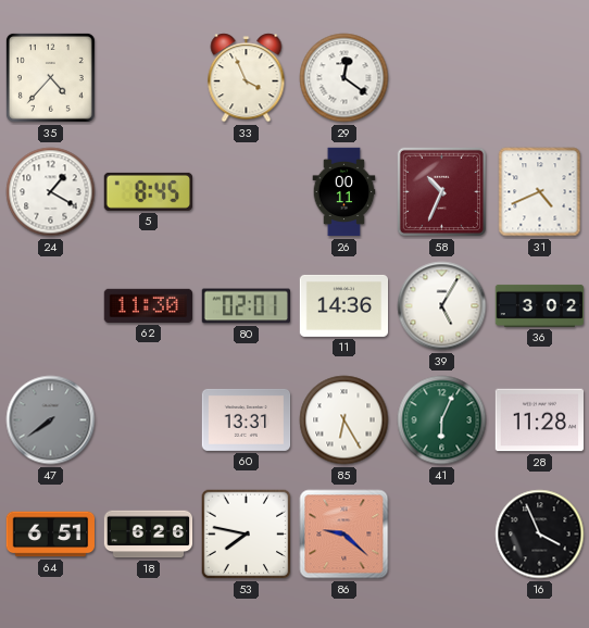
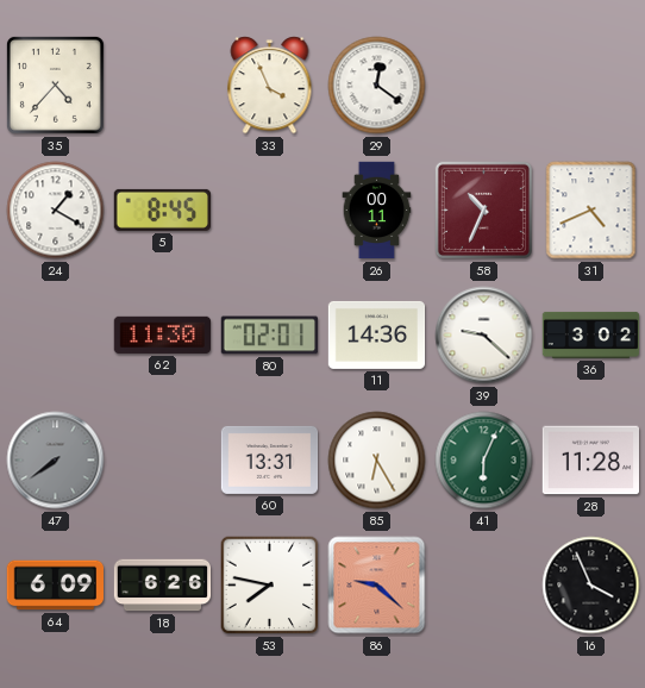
39: 5:05 -> 9:22
64: 6:51 -> 6:09
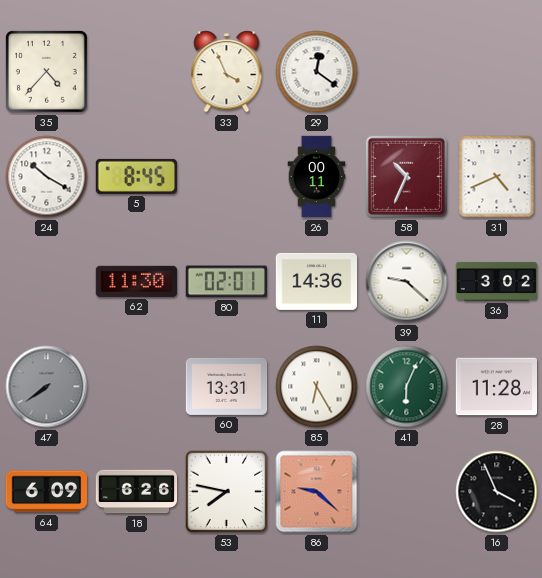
24: 1:20 -> 10:20
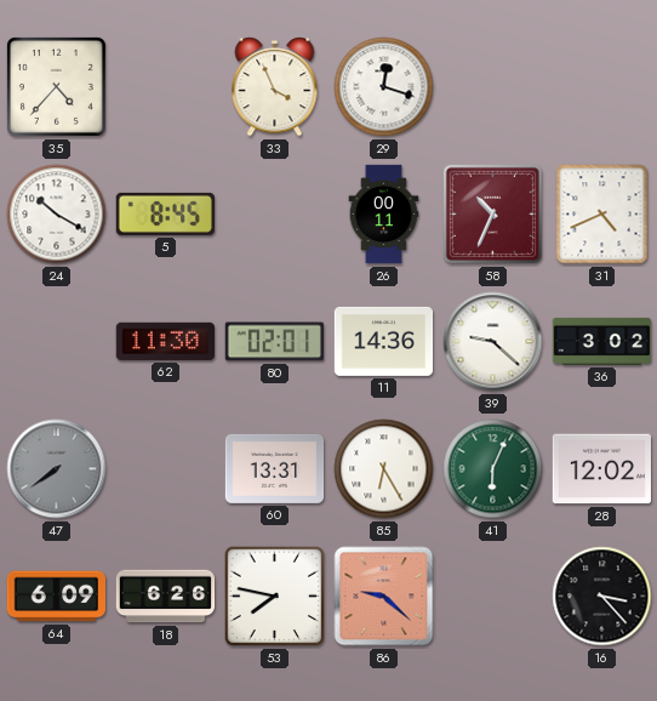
29: 12:21 -> 12:18
28: 11:28 -> 12:02
16: 3:56 -> 3:23
